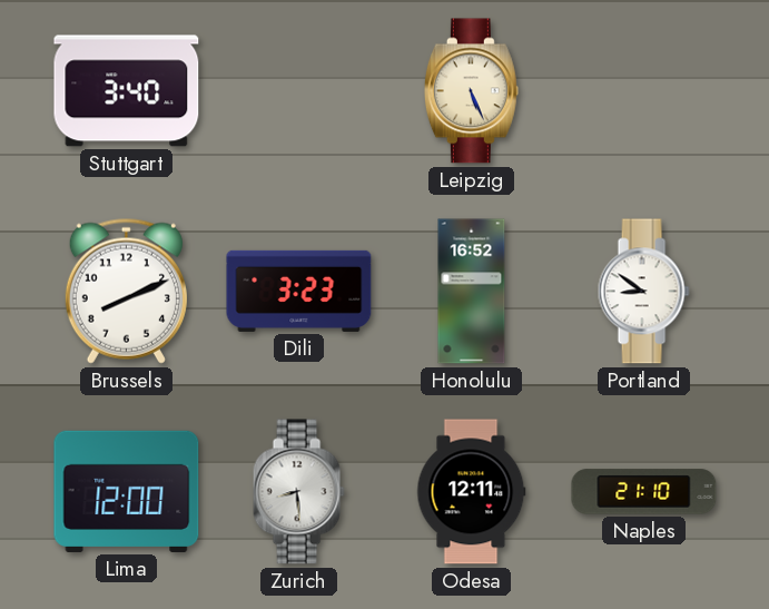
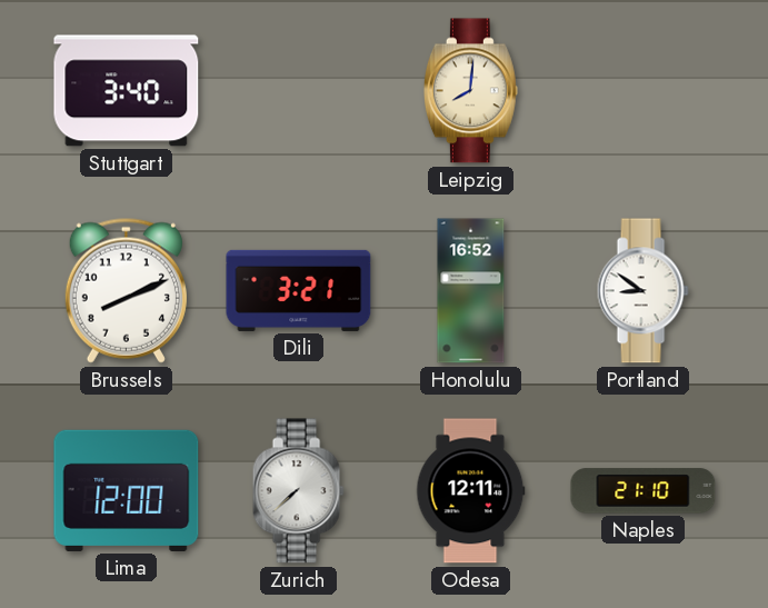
Leipzig: 5:26 -> 8:01
Dili: 3:23 -> 3:21
Zurich: 8:29 -> 7:38
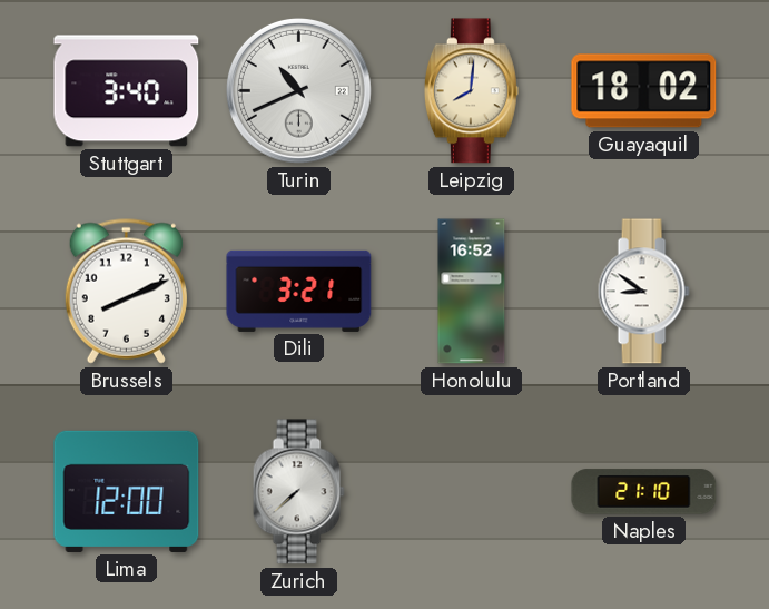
Turin: none -> 10:41
Guayaquil: none -> 18:02
Odesa: 12:11 -> none
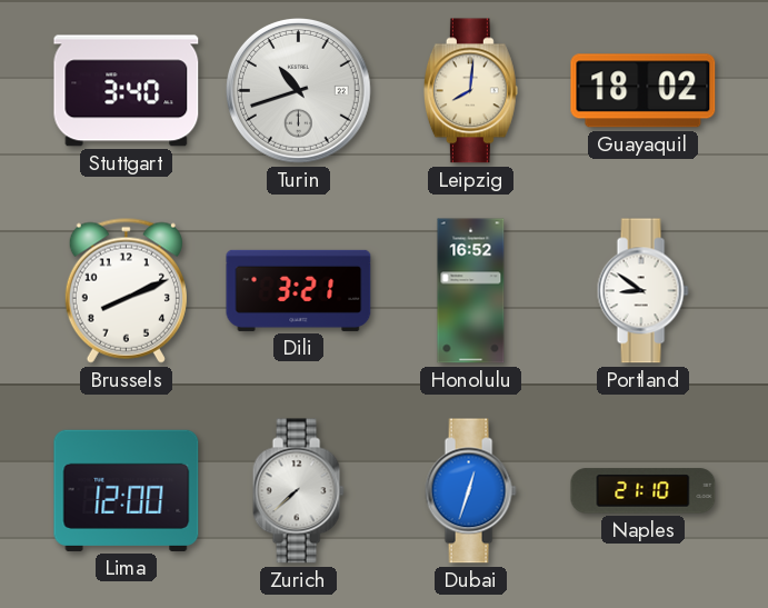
Turin: 10:41 -> 10:42
Dubai: none -> 12:33
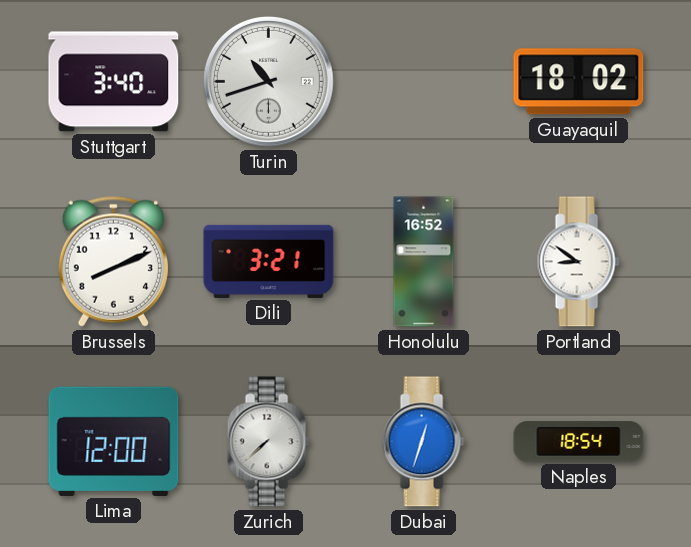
Leipzig: 8:01 -> none
Naples: 21:10 -> 18:54
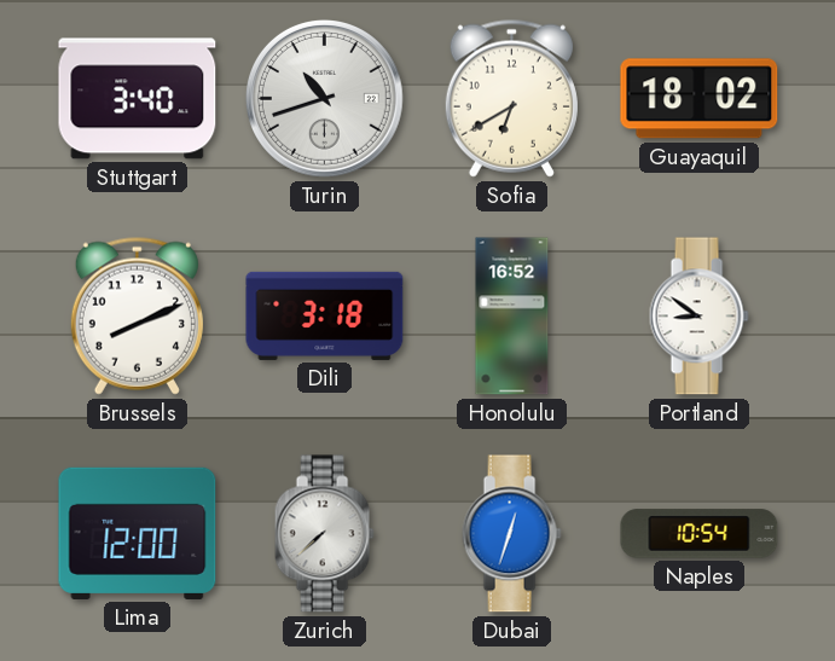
Sofia: none -> 6:40
Dili: 3:21 -> 3:18
Naples: 18:54 -> 10:54
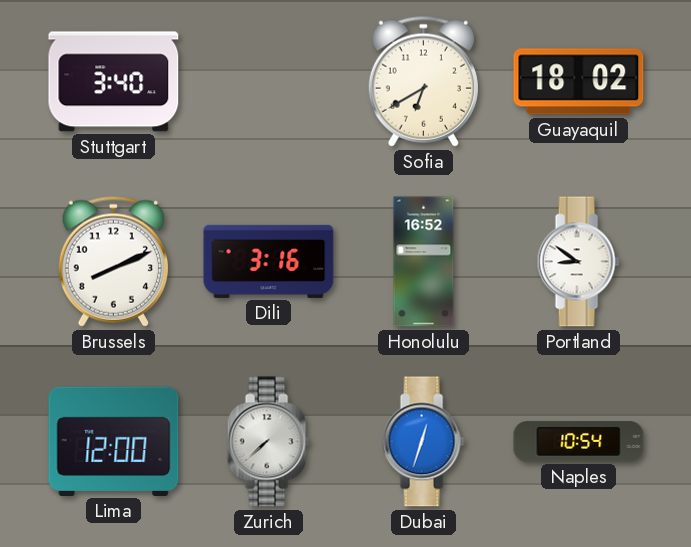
Turin: 10:42 -> none
Dili: 3:18 -> 3:16
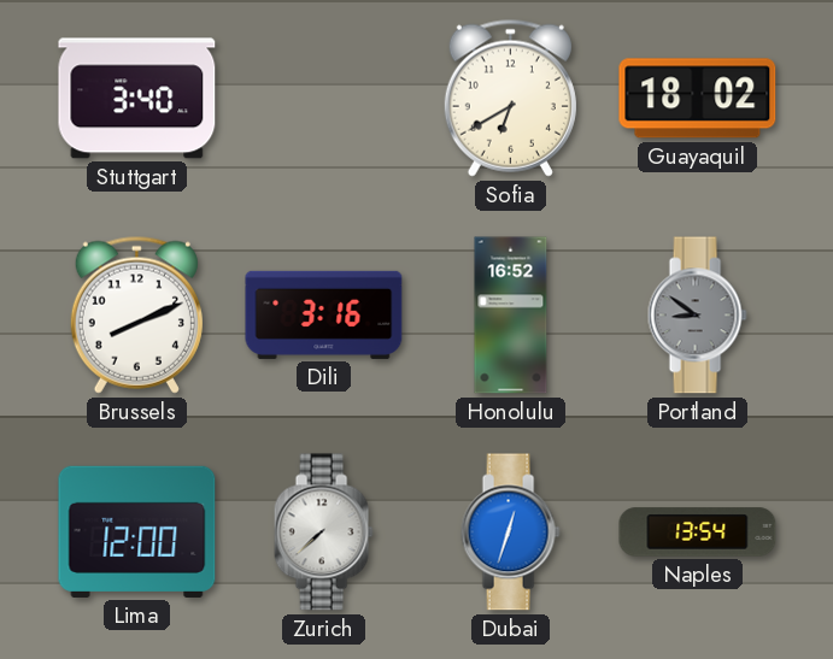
Portland dial: white -> grey
Naples: 10:54 -> 13:54
